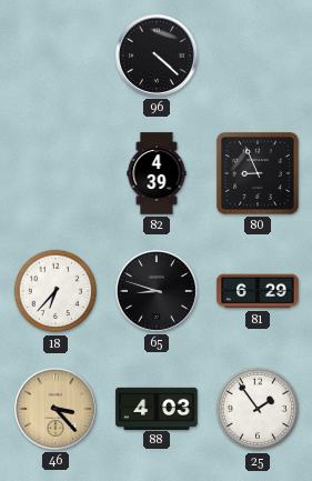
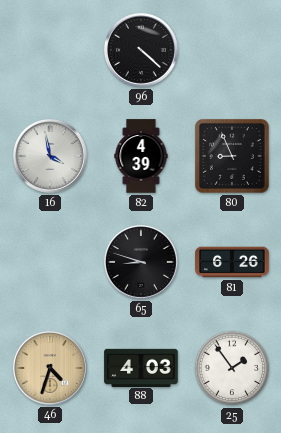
16: none -> 3:58
18: 6:37 -> none
81: 6:29 -> 6:26
46: 3:23 -> 4:33
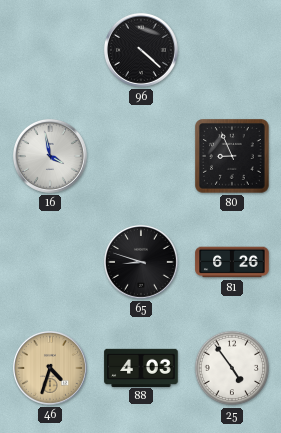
82: 4:39 -> none
25: 1:54 -> 4:54
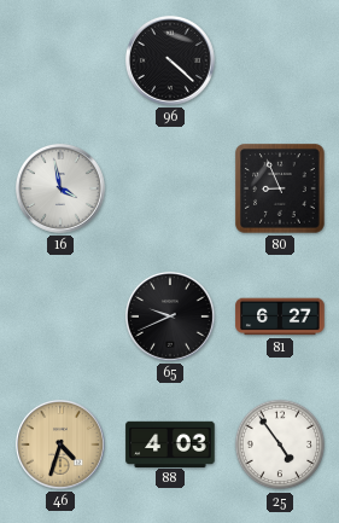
65: 8:48 -> 9:41
81: 6:26 -> 6:27
